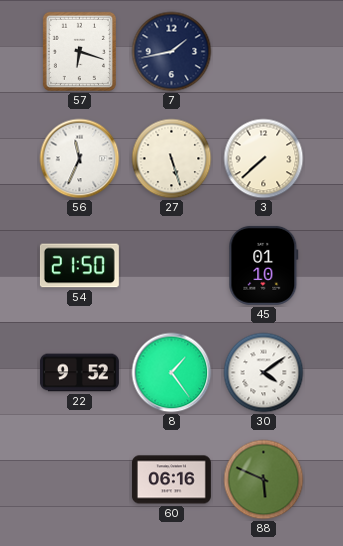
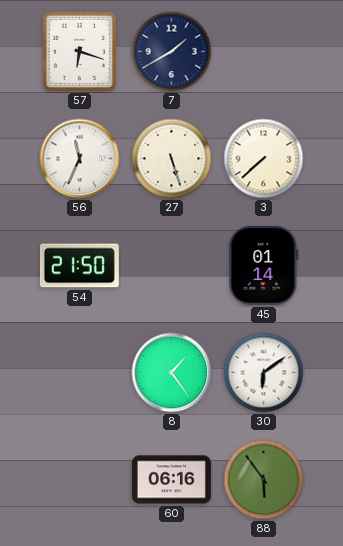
7: 1:43 -> 1:40
45: 01:10 -> 01:14
22: 9:52 -> none
30: 4:09 -> 6:09
88: 5:49 -> 5:54
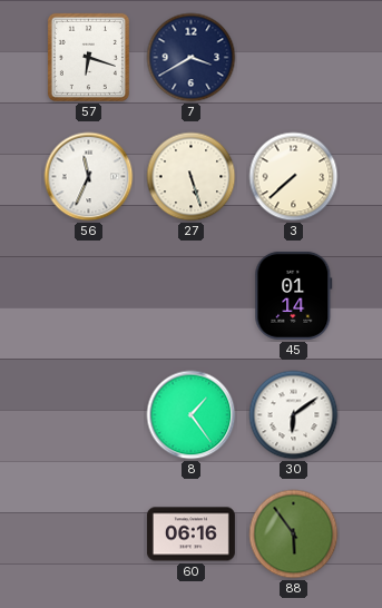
7: 1:40 -> 3:40
54: 21:50 -> none
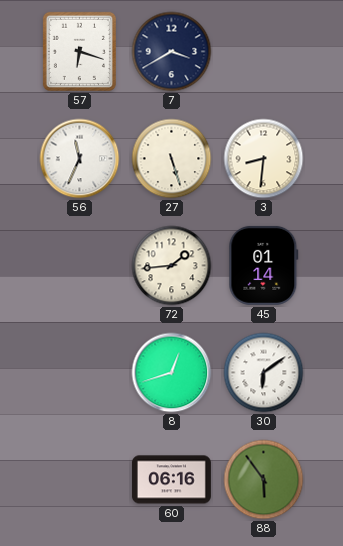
3: 7:38 -> 8:31
72: none -> 1:44
8: 1:24 -> 12:42
